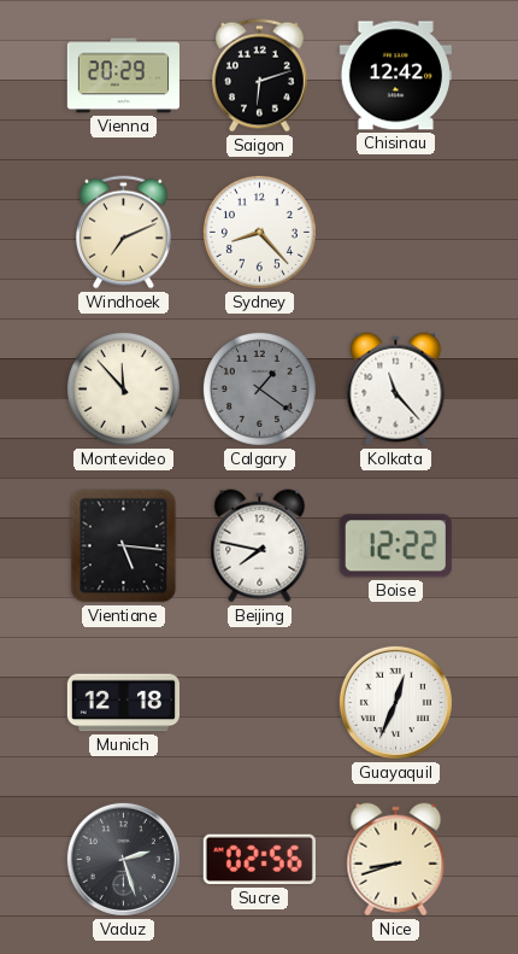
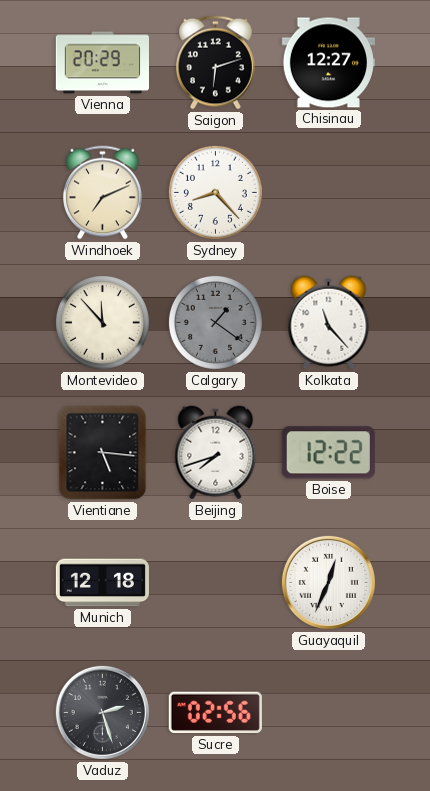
Chisinau: 12:42 -> 12:27
Beijing: 7:47 -> 7:42
Nice: 8:42 -> none
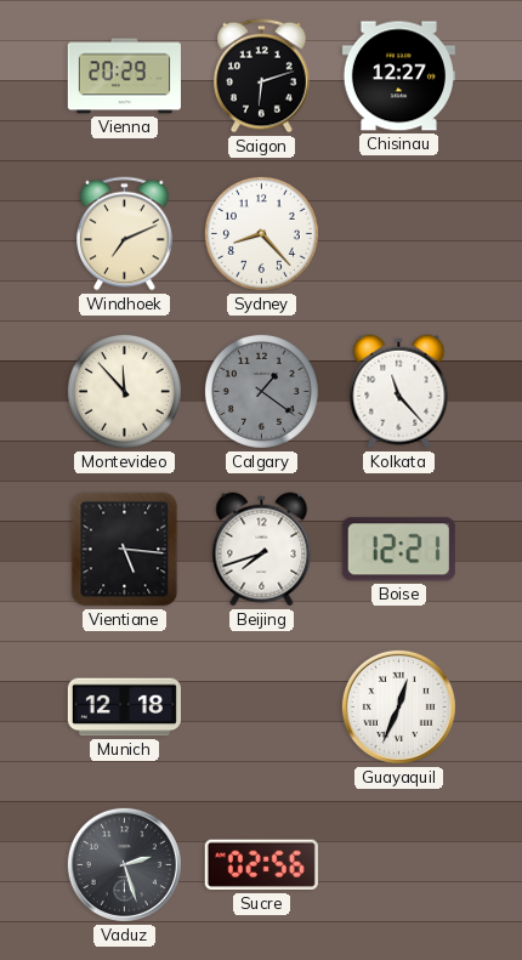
Boise: 12:22 -> 12:21
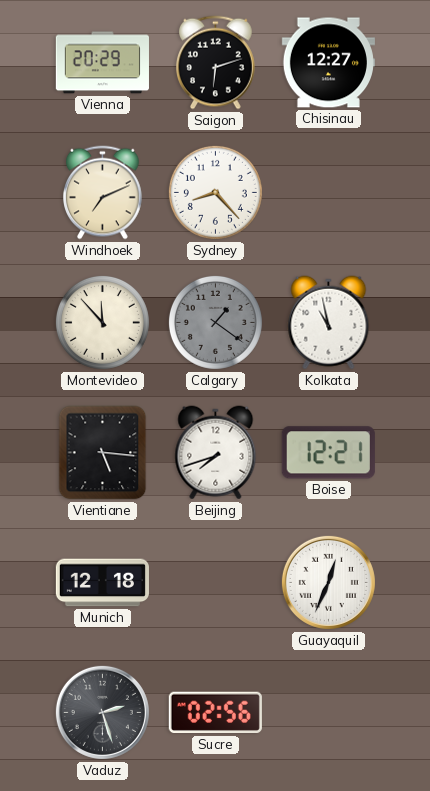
Kolkata: 11:23 -> 10:58
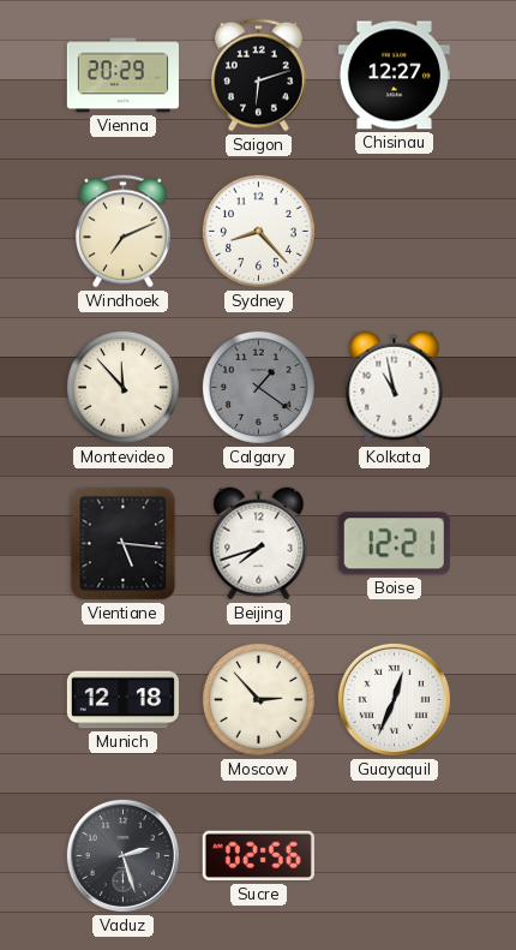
Moscow: none -> 2:53
